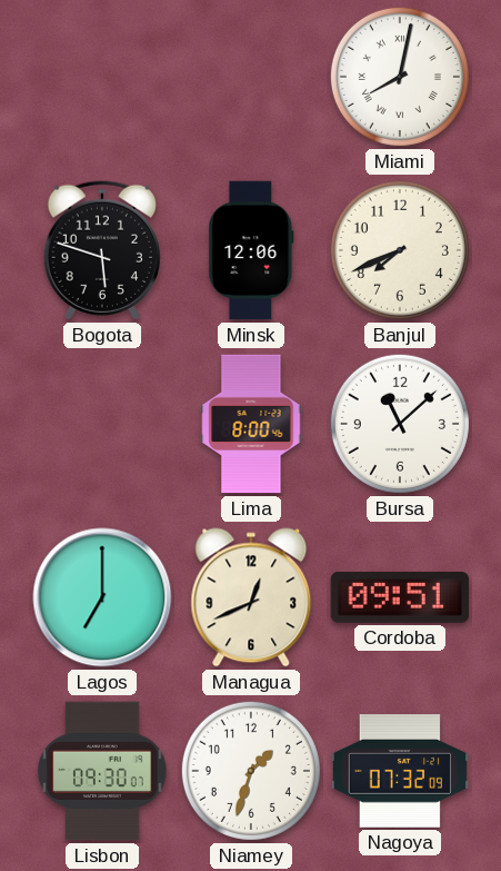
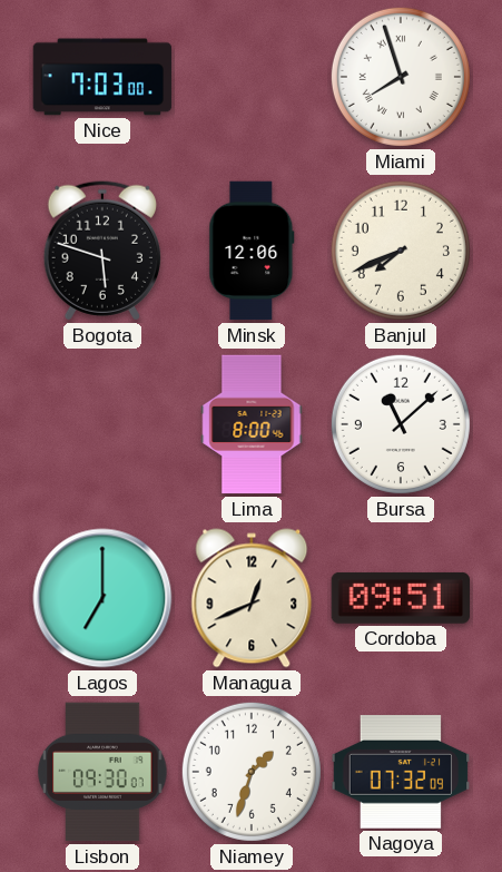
Nice: none -> 7:03
Miami: 8:02 -> 7:57
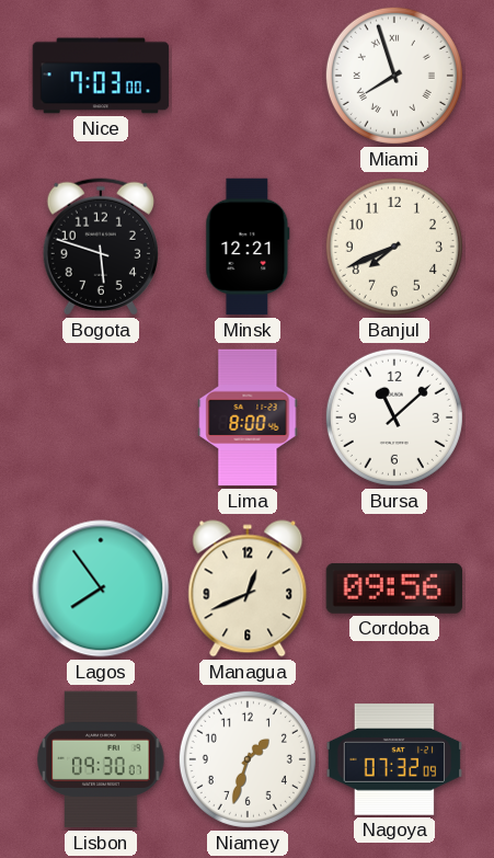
Minsk: 12:06 -> 12:21
Lagos: 7:00 -> 7:54
Cordoba: 09:51 -> 09:56
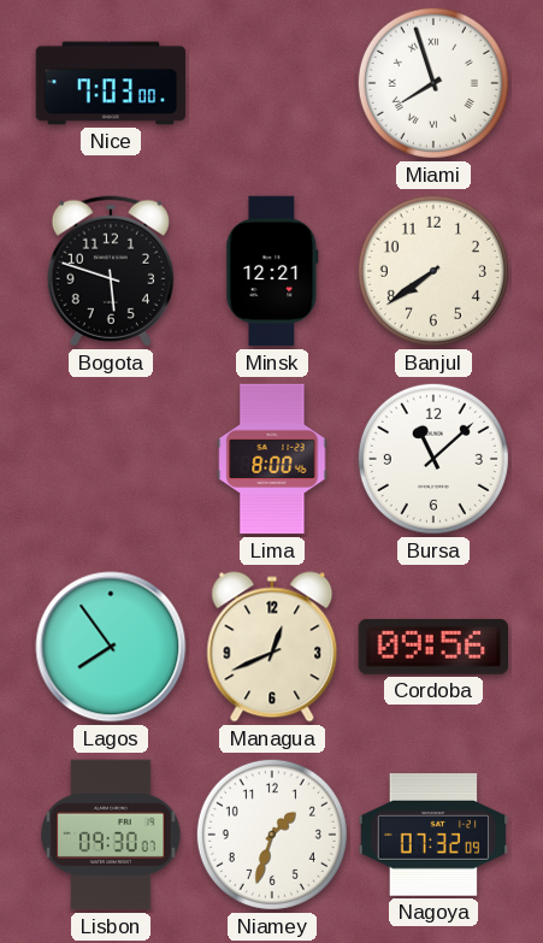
Banjul: 7:41 -> 7:39
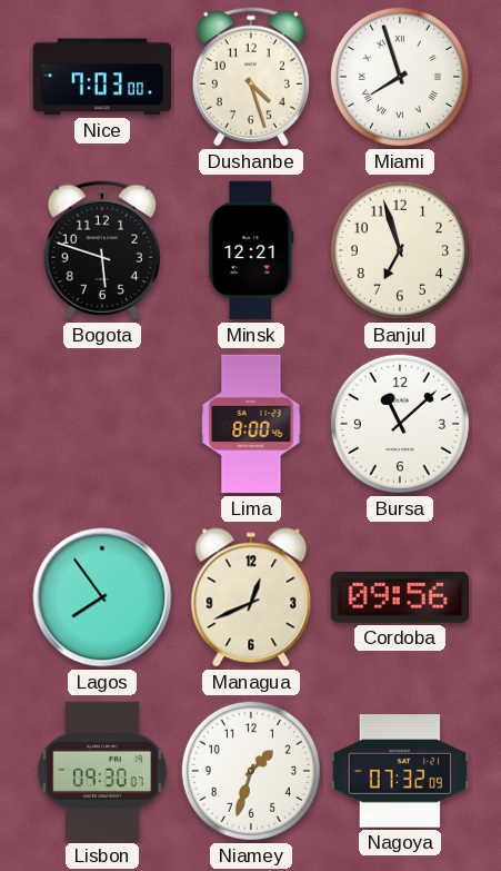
Dushanbe: none -> 4:27
Banjul: 7:39 -> 6:57
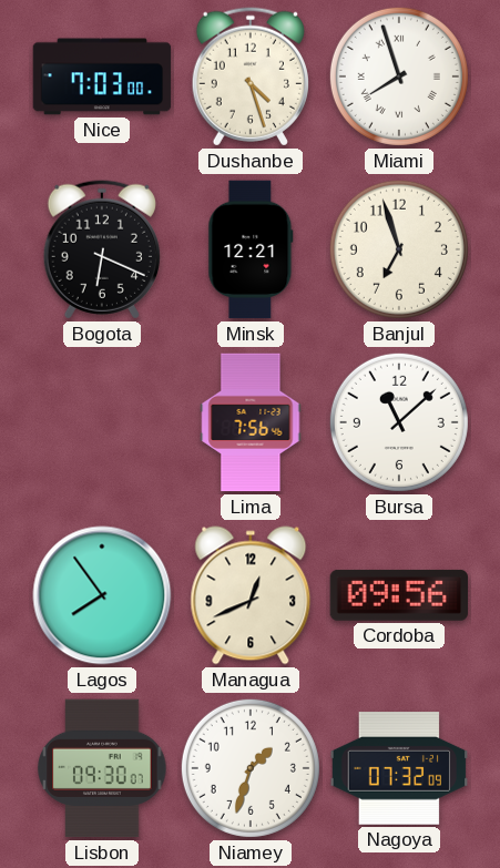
Bogota: 5:48 -> 6:19
Lima: 8:00 -> 7:56
